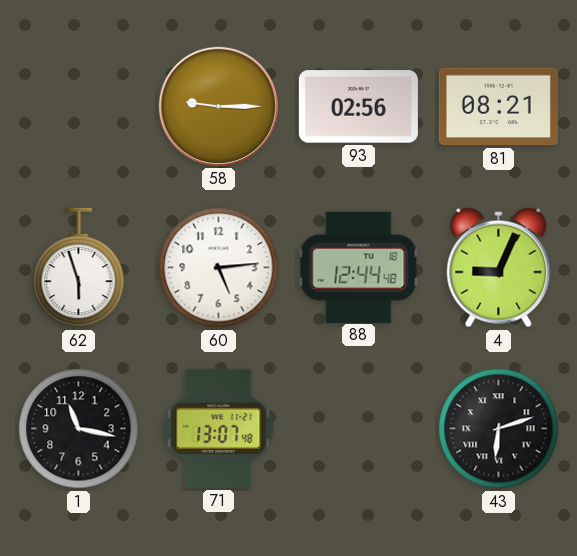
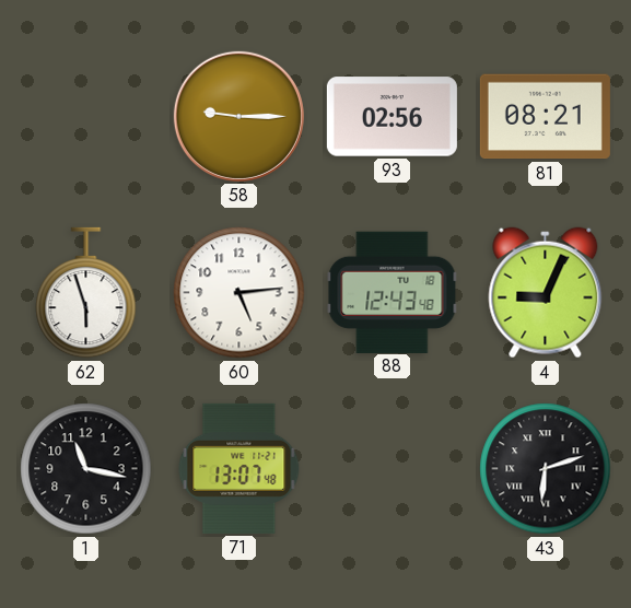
88: 12:44 -> 12:43
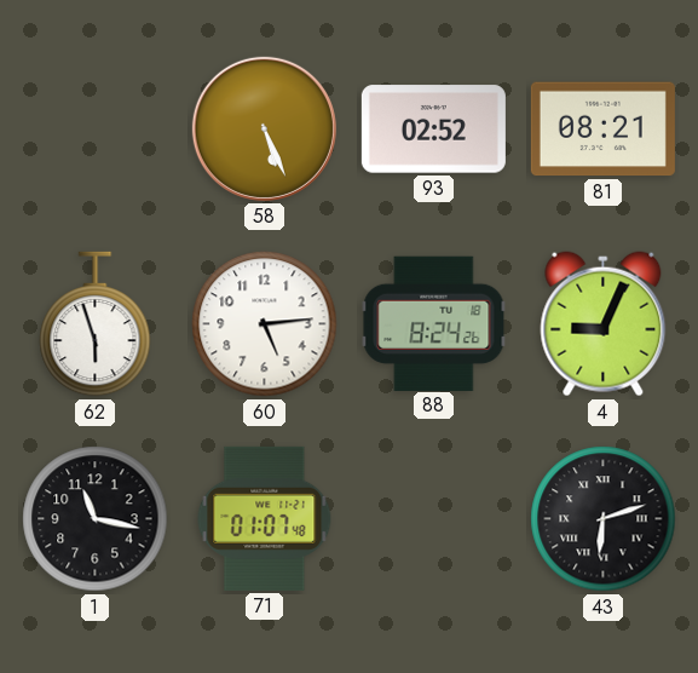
58: 9:15 -> 5:26
93: 02:56 -> 02:52
88: 12:43 -> 8:24
71: 13:07 -> 01:07
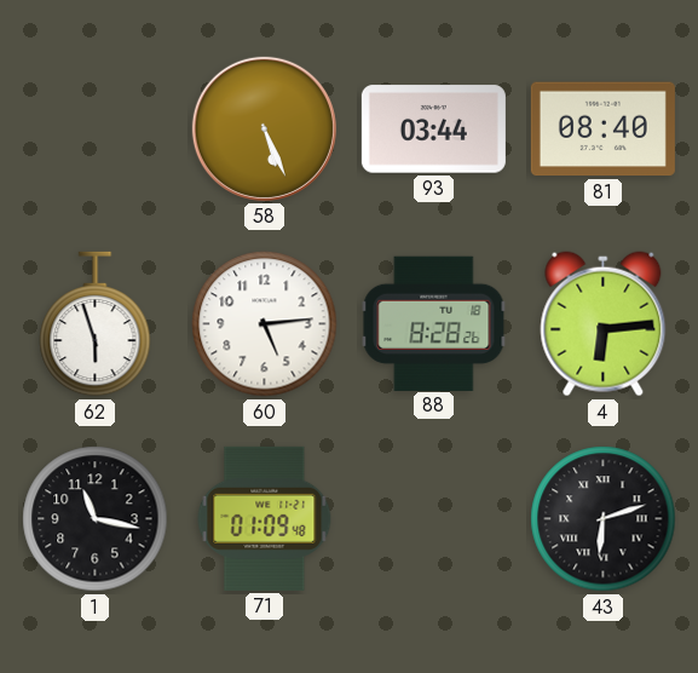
93: 02:52 -> 03:44
81: 08:21 -> 08:40
88: 8:24 -> 8:28
4: 9:04 -> 6:14
71: 01:07 -> 01:09
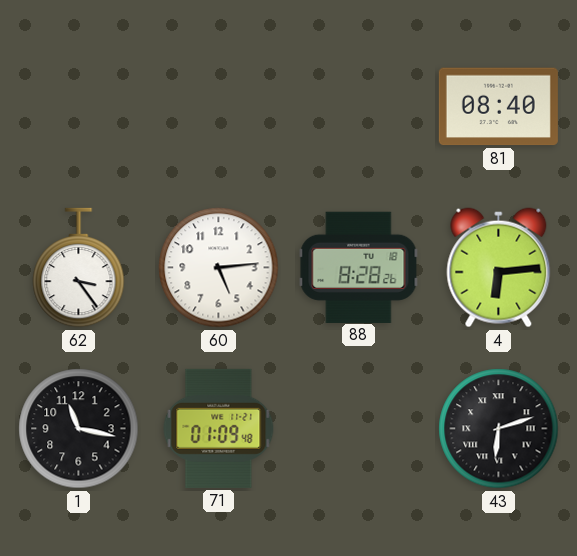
58: 5:26 -> none
93: 03:44 -> none
62: 5:57 -> 3:24
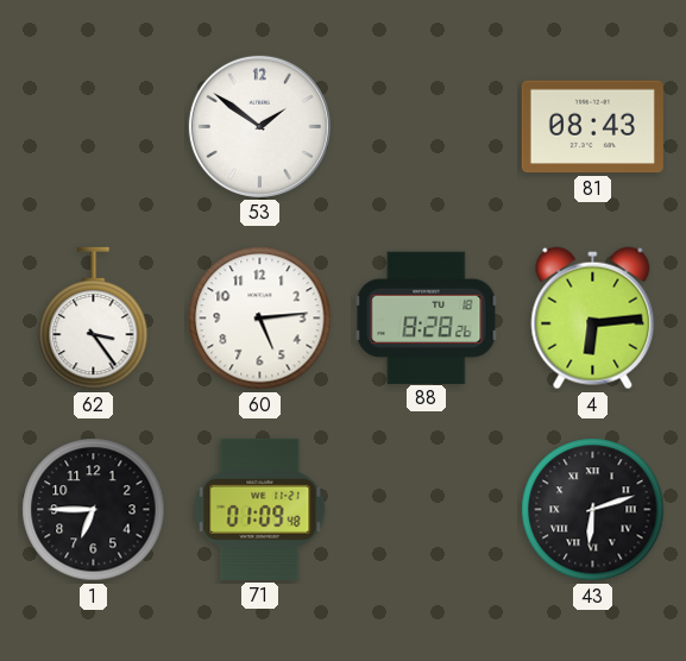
53: none -> 1:51
81: 08:40 -> 08:43
1: 11:17 -> 6:45
